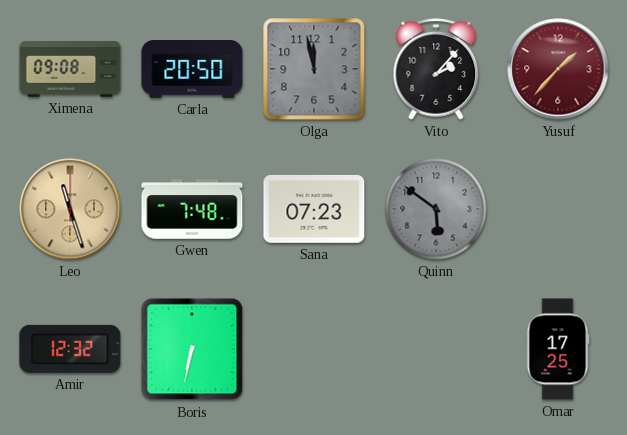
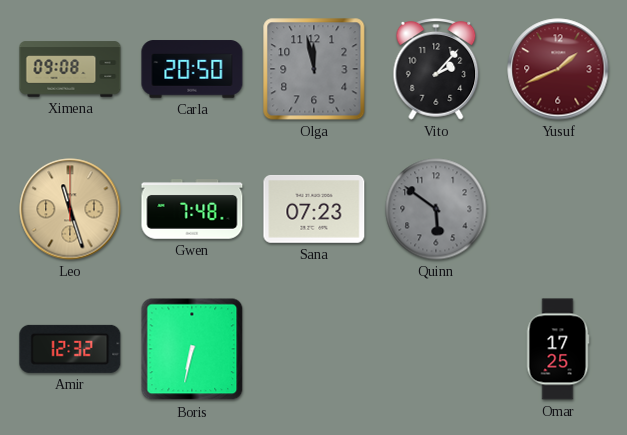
Yusuf: 1:37 -> 1:41
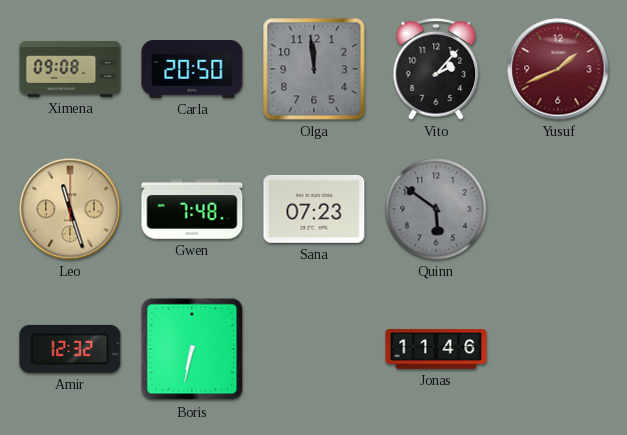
Olga: 11:58 -> 11:59
Jonas: none -> 11:46
Omar: 17:25 -> none
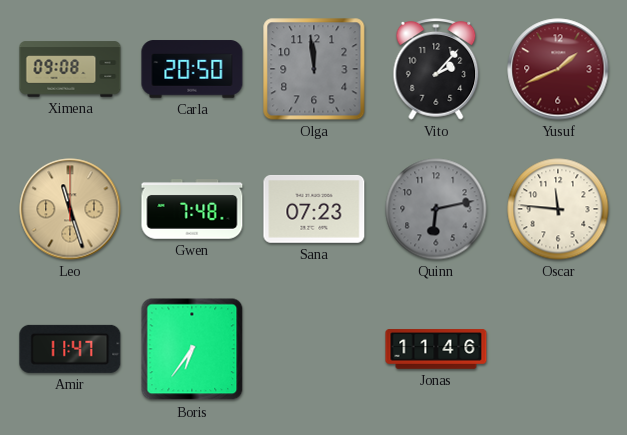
Quinn: 5:51 -> 6:13
Oscar: none -> 11:46
Amir: 12:32 -> 11:47
Boris: 6:32 -> 6:36
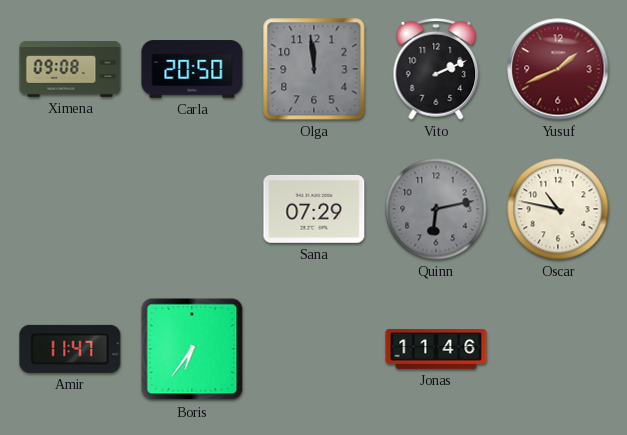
Vito: 2:07 -> 2:11
Leo: 11:27 -> none
Gwen: 7:48 -> none
Sana: 07:23 -> 07:29
Oscar: 11:46 -> 10:47
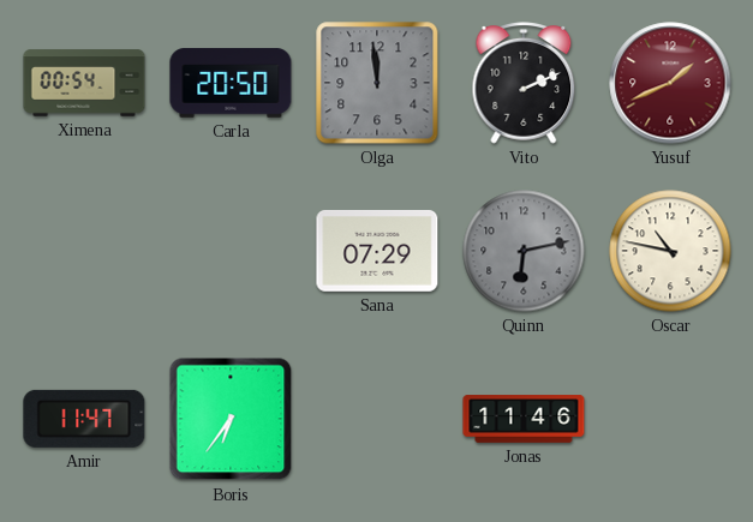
Ximena: 09:08 -> 00:54
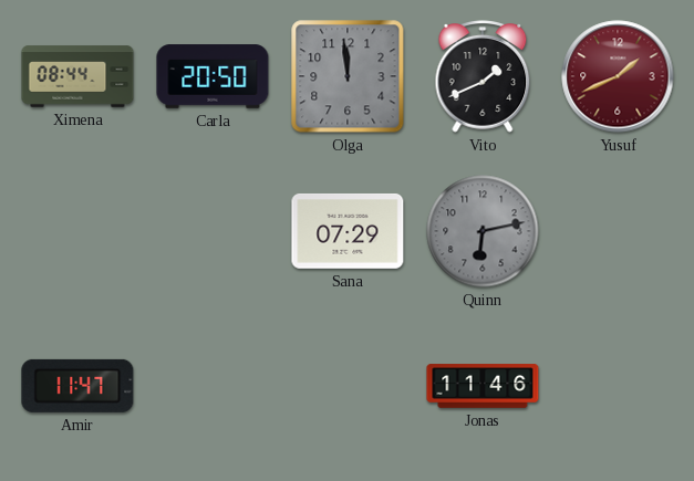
Ximena: 00:54 -> 08:44
Vito: 2:11 -> 1:41
Oscar: 10:47 -> none
Boris: 6:36 -> none
